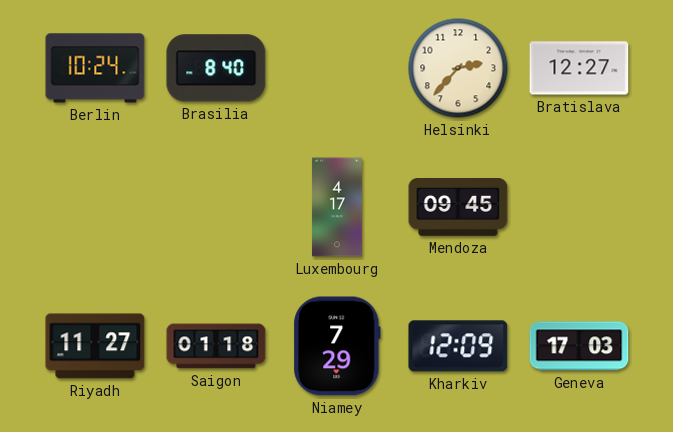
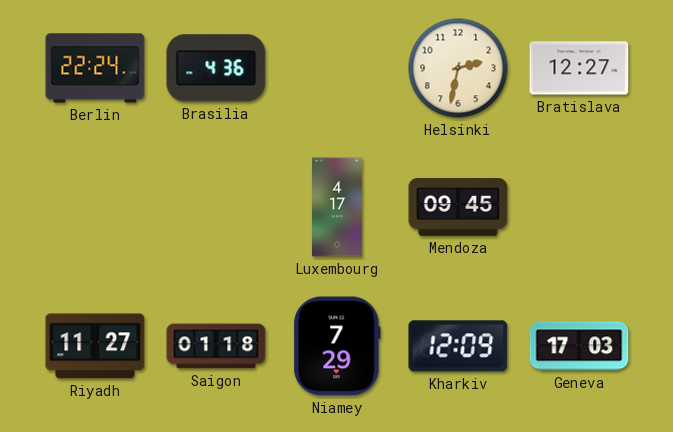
Berlin: 10:24 -> 22:24
Brasilia: 8:40 -> 4:36
Helsinki: 2:37 -> 2:32
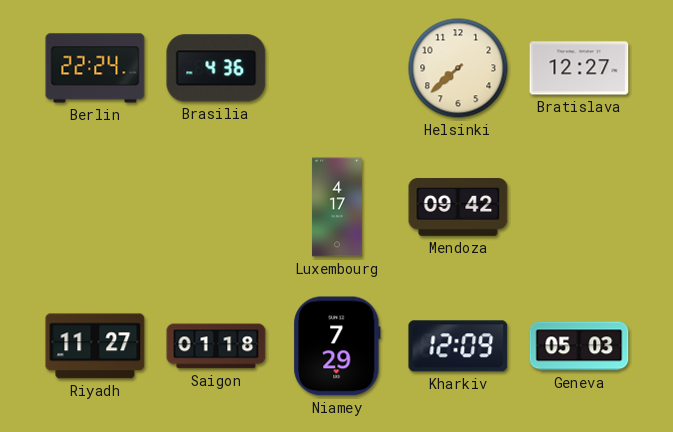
Helsinki: 2:32 -> 7:38
Mendoza: 09:45 -> 09:42
Geneva: 17:03 -> 05:03
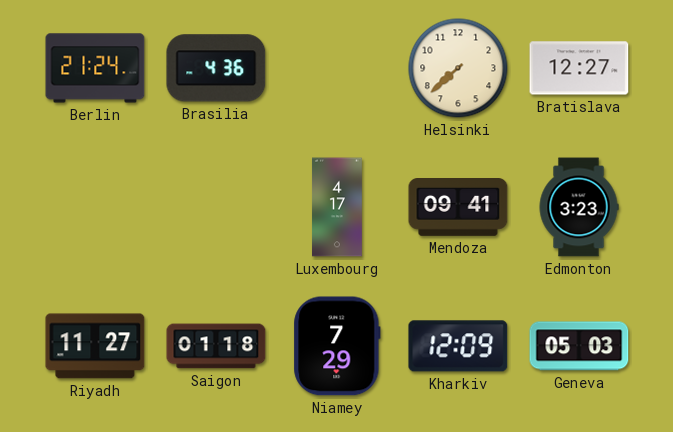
Berlin: 22:24 -> 21:24
Mendoza: 09:42 -> 09:41
Edmonton: none -> 3:23
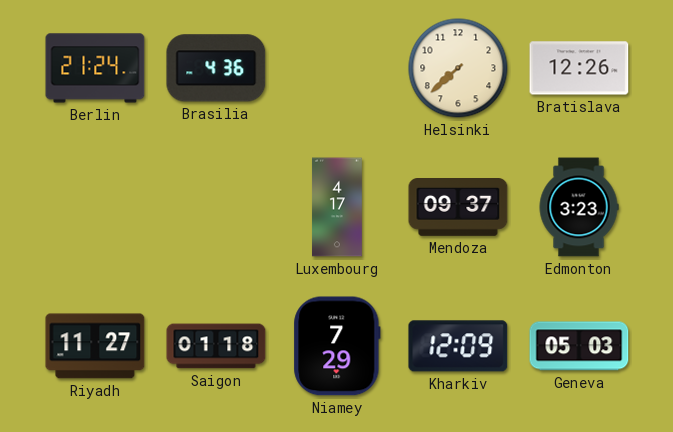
Bratislava: 12:27 -> 12:26
Mendoza: 09:41 -> 09:37
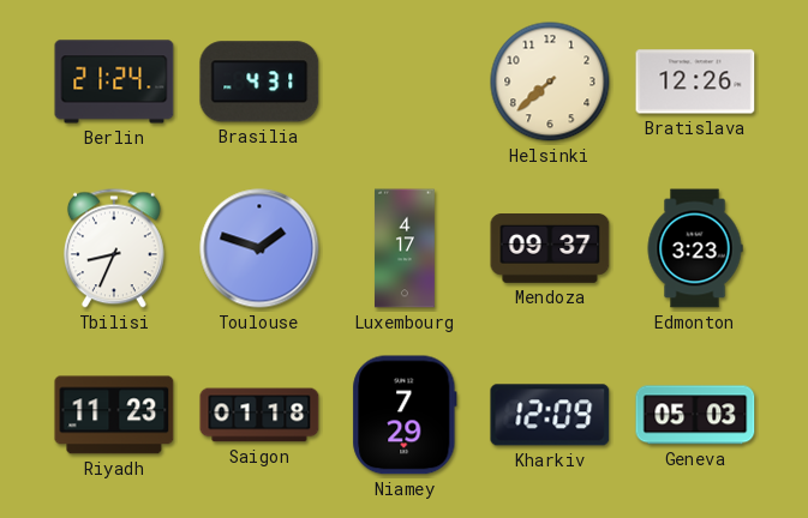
Brasilia: 4:36 -> 4:31
Tbilisi: none -> 8:34
Toulouse: none -> 1:48
Riyadh: 11:27 -> 11:23
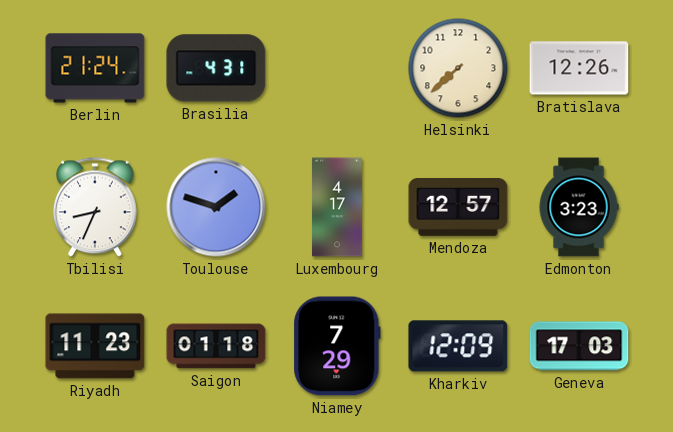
Mendoza: 09:37 -> 12:57
Geneva: 05:03 -> 17:03
